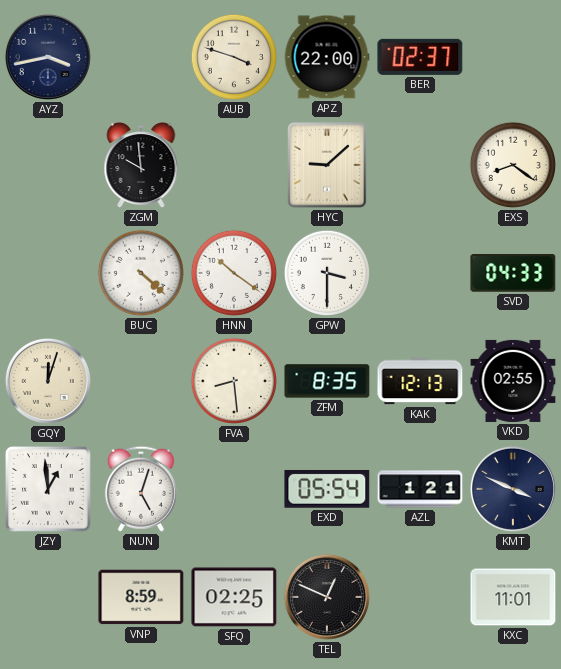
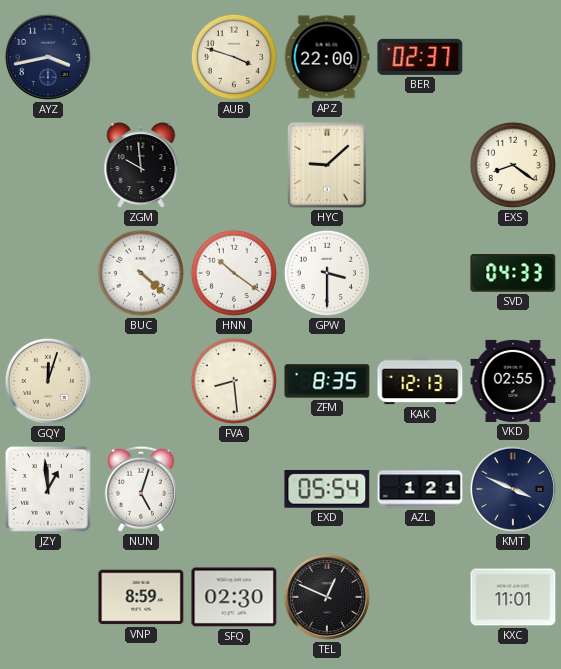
SFQ: 02:25 -> 02:30
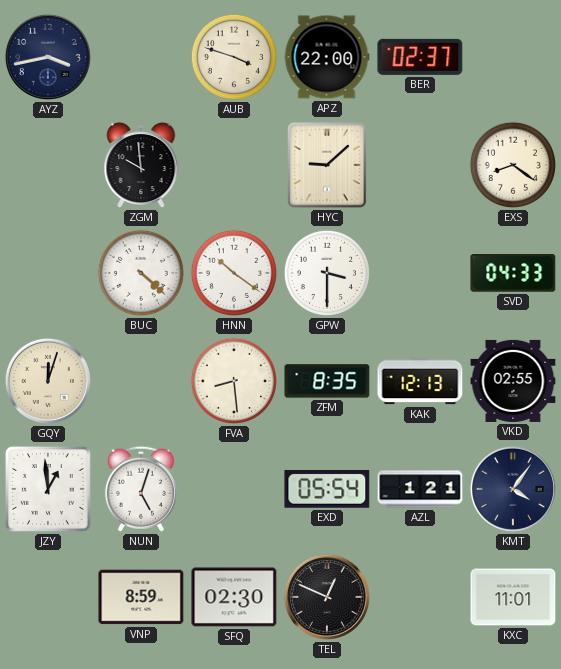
KMT: 3:49 -> 4:06
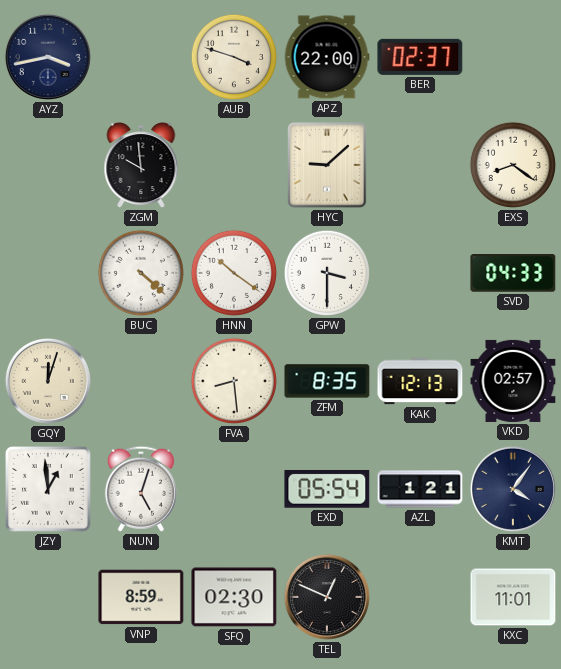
VKD: 02:55 -> 02:57
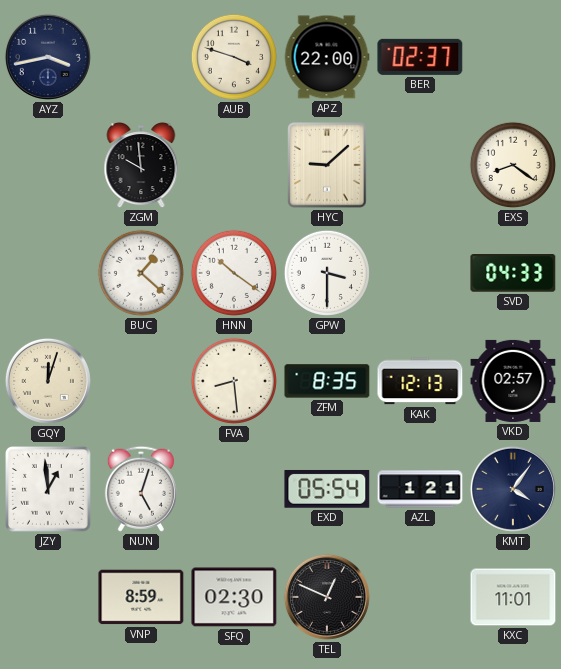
BUC: 4:22 -> 1:22
